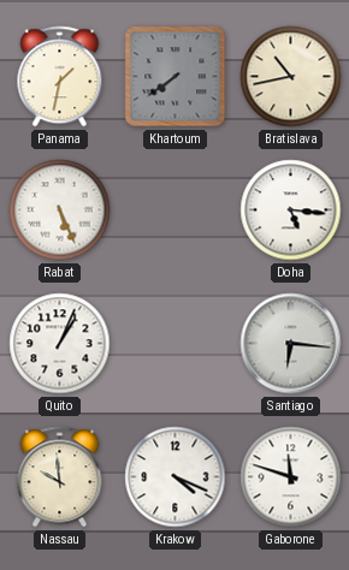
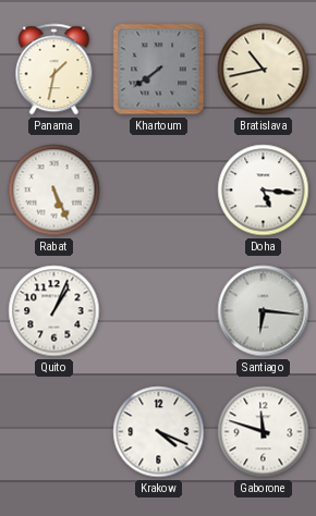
Nassau: 9:59 -> none
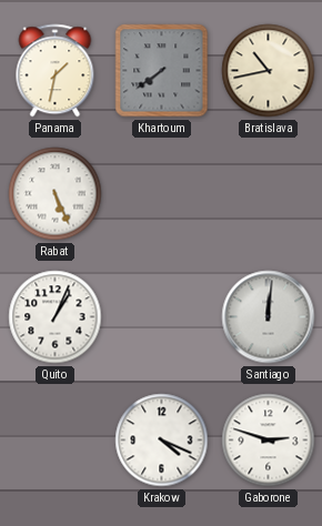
Doha: 5:16 -> none
Santiago: 6:16 -> 12:01
Gaborone: 11:48 -> 2:48
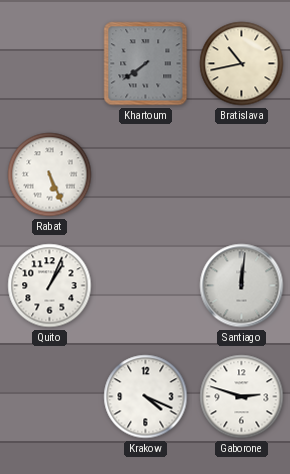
Panama: 1:32 -> none
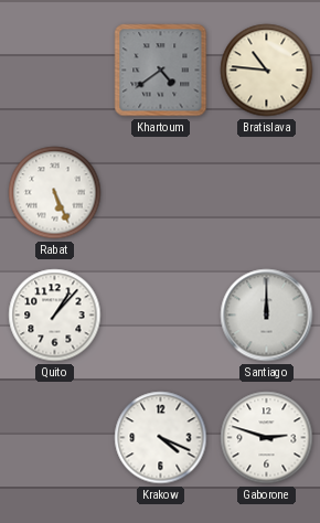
Khartoum: 7:39 -> 4:39
Bratislava: 10:43 -> 10:46
Quito: 1:04 -> 1:07
Santiago: 12:01 -> 12:00
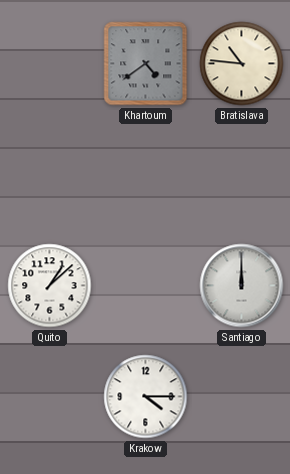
Rabat: 5:26 -> none
Quito: 1:07 -> 1:08
Krakow: 4:19 -> 4:15
Gaborone: 2:48 -> none
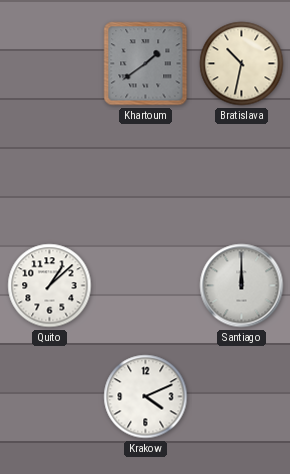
Khartoum: 4:39 -> 1:39
Bratislava: 10:46 -> 10:32
Krakow: 4:15 -> 4:11
